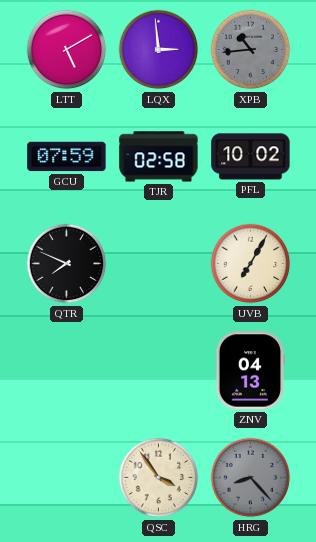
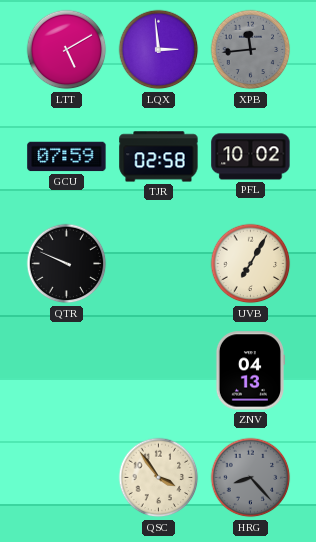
XPB: 10:44 -> 11:44
QTR: 7:49 -> 9:49
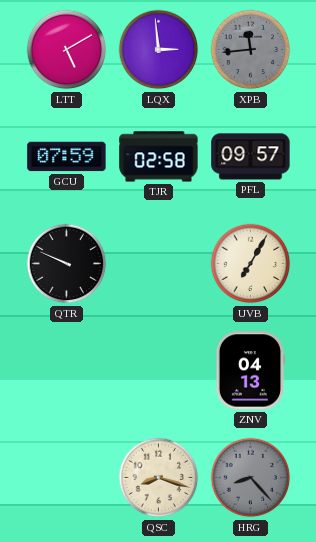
PFL: 10:02 -> 09:57
QSC: 3:54 -> 8:18
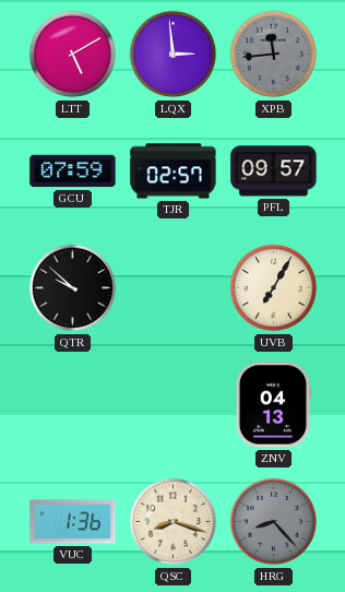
TJR: 02:58 -> 02:57
QTR: 9:49 -> 9:52
VUC: none -> 1:36
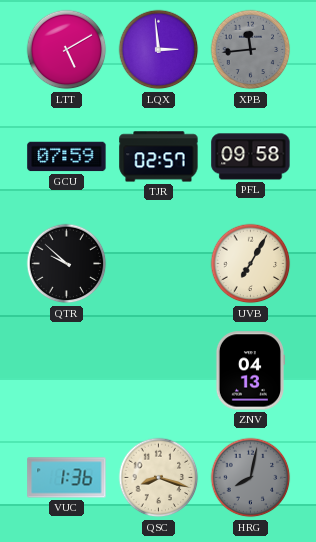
PFL: 09:57 -> 09:58
HRG: 8:23 -> 8:02
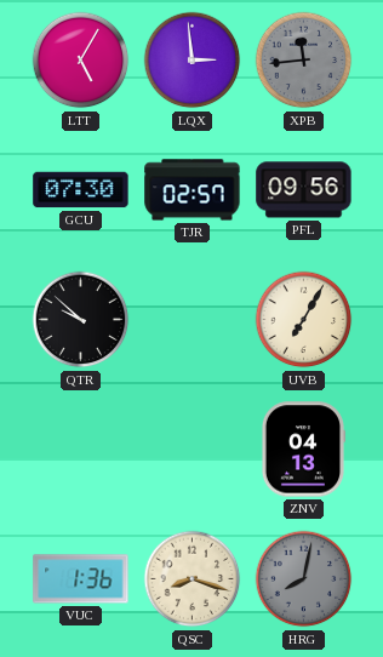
LTT: 5:10 -> 5:05
GCU: 07:59 -> 07:30
PFL: 09:58 -> 09:56
